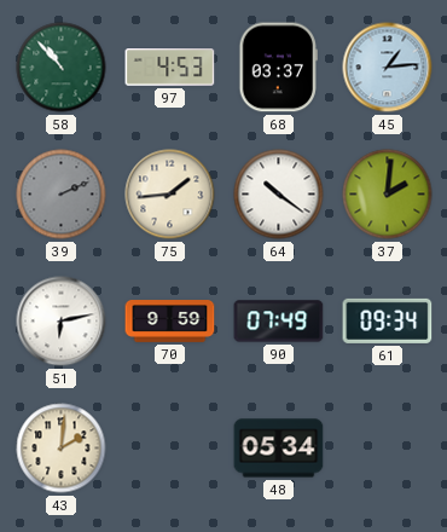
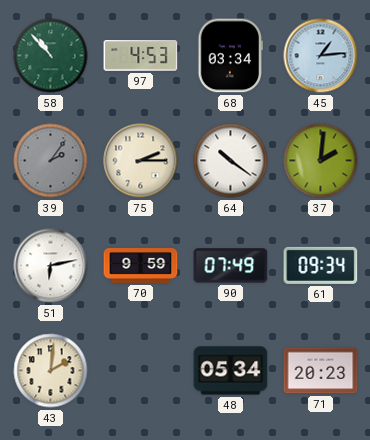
68: 03:37 -> 03:34
39: 2:11 -> 2:06
75: 1:44 -> 2:15
71: none -> 20:23
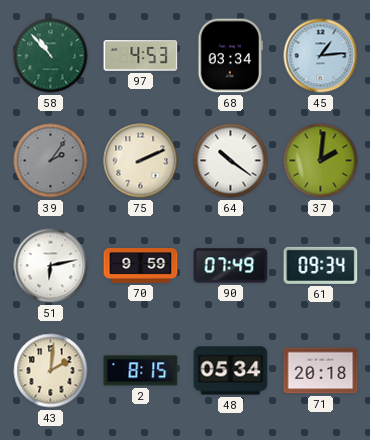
75: 2:15 -> 2:11
2: none -> 8:15
71: 20:23 -> 20:18
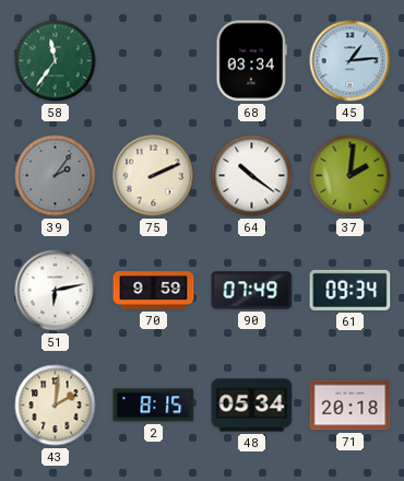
58: 10:53 -> 11:36
97: 4:53 -> none
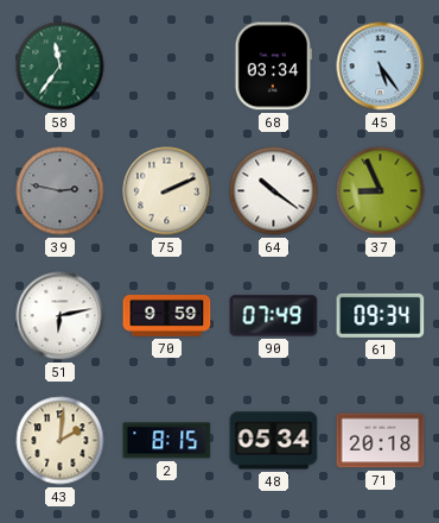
45: 1:14 -> 5:24
39: 2:06 -> 2:47
37: 2:01 -> 8:56
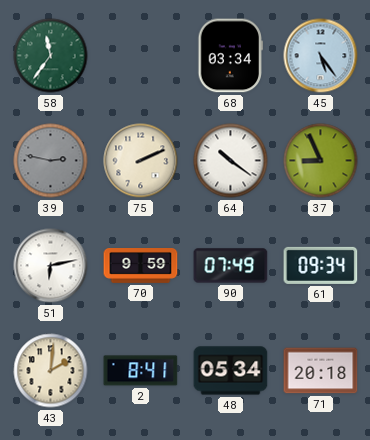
2: 8:15 -> 8:41
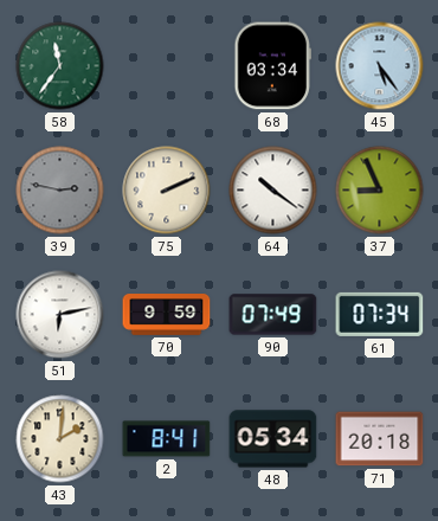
61: 09:34 -> 07:34
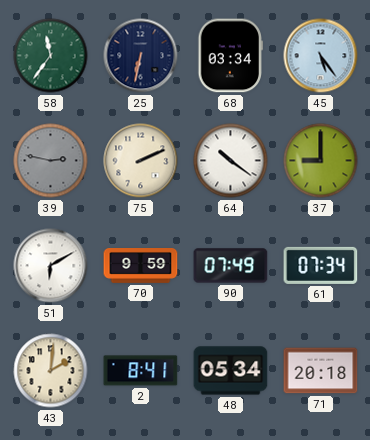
25: none -> 6:32
37: 8:56 -> 9:00
51: 6:13 -> 6:10
